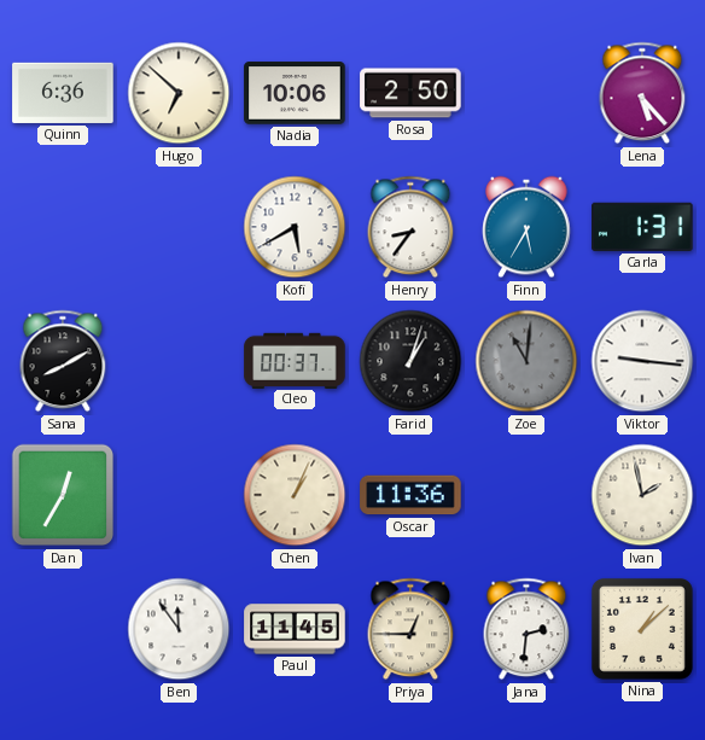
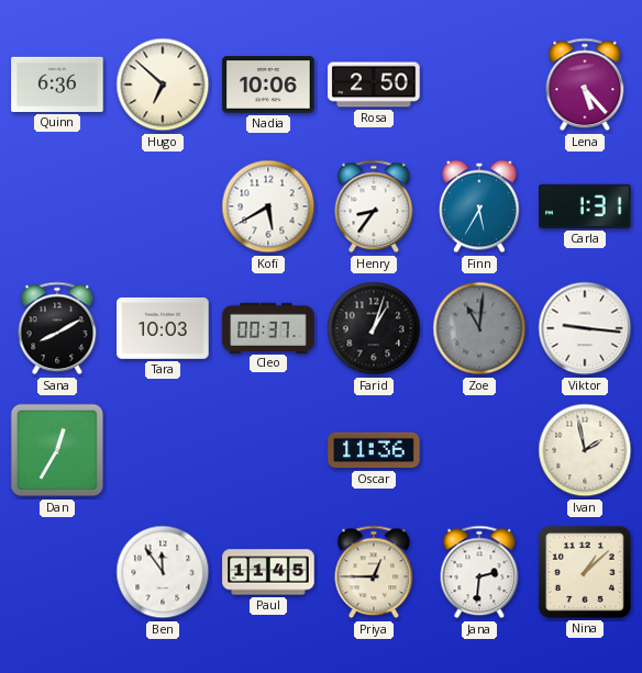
Tara: none -> 10:03
Chen: 1:04 -> none
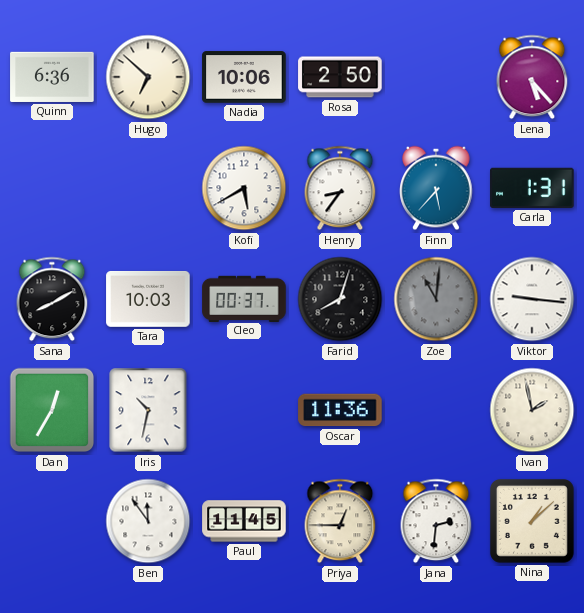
Finn: 5:35 -> 5:37
Farid: 1:03 -> 8:03
Iris: none -> 10:32
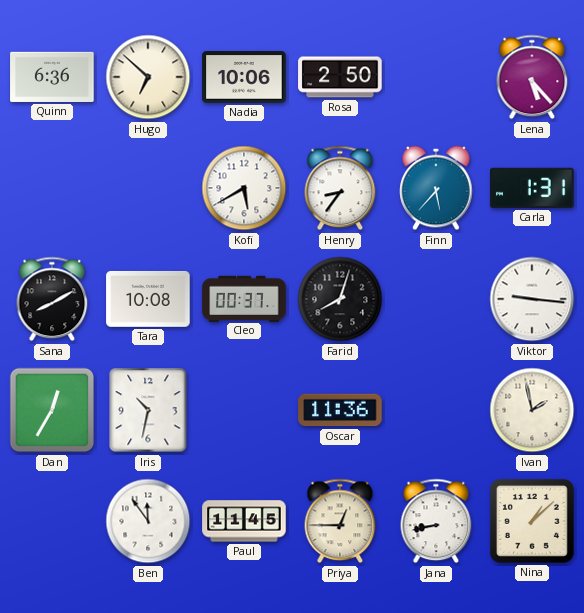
Tara: 10:03 -> 10:08
Zoe: 11:01 -> none
Jana: 2:31 -> 8:43
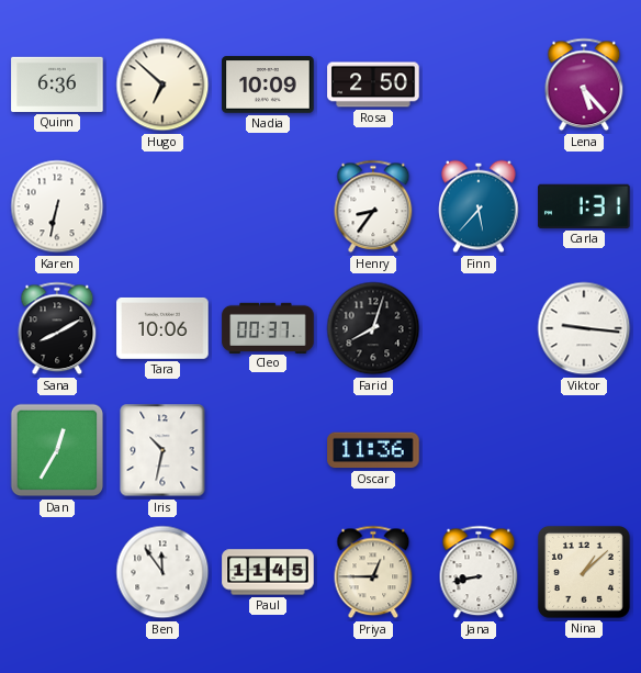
Nadia: 10:06 -> 10:09
Karen: none -> 6:32
Kofi: 5:40 -> none
Tara: 10:08 -> 10:06
Ivan: 1:58 -> none
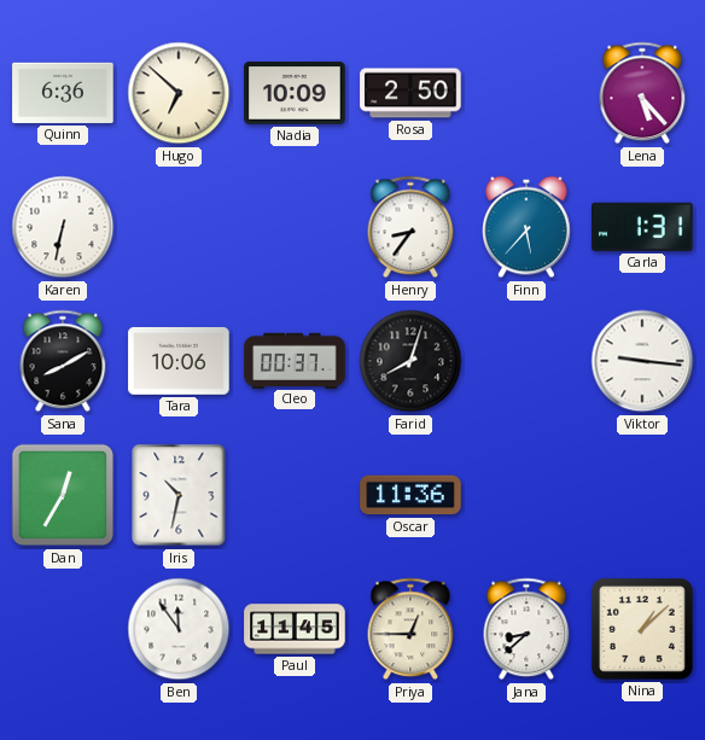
Jana: 8:43 -> 8:38
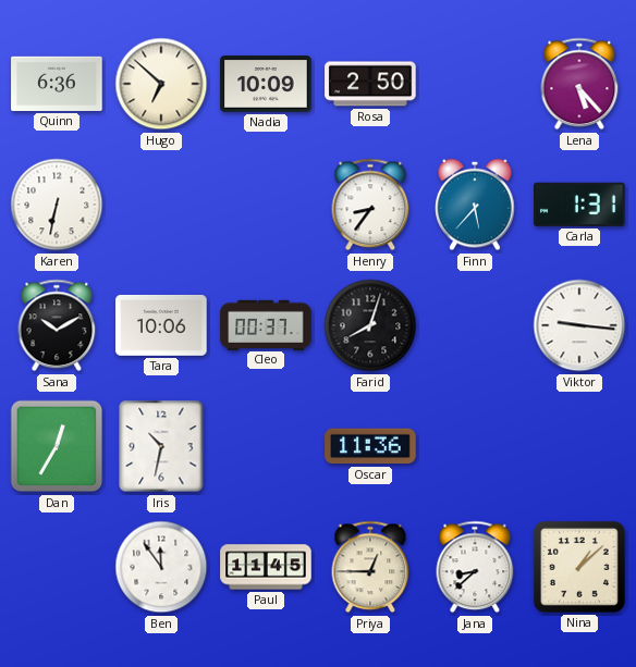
Sana: 8:10 -> 10:10
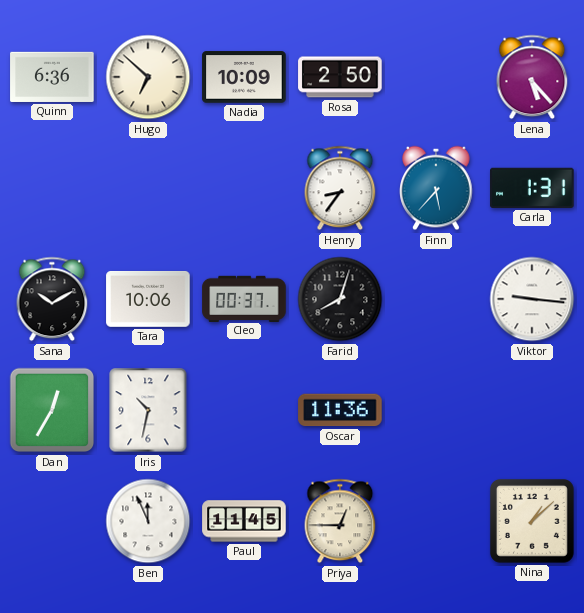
Karen: 6:32 -> none
Ben: 11:54 -> 11:56
Jana: 8:38 -> none
